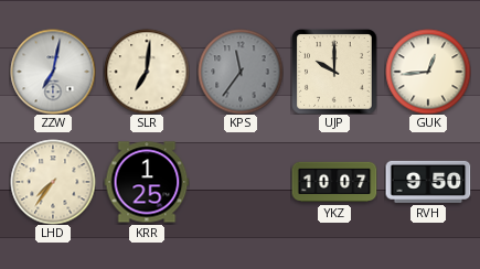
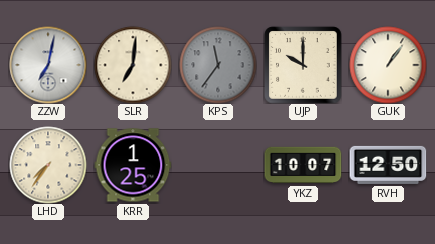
GUK: 12:44 -> 1:06
RVH: 9:50 -> 12:50
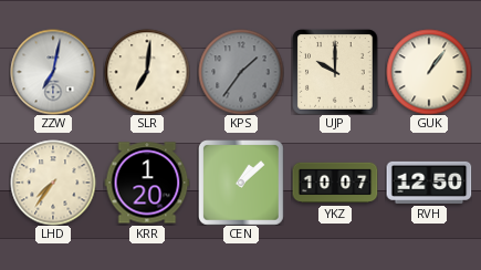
KPS: 11:36 -> 1:36
KRR: 1:25 -> 1:20
CEN: none -> 1:08
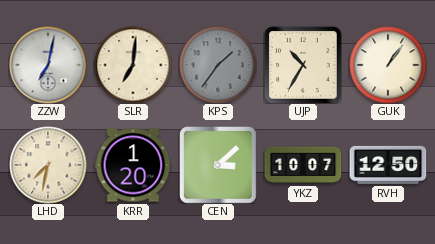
UJP: 10:00 -> 10:35
LHD: 7:36 -> 7:32
CEN: 1:08 -> 3:08
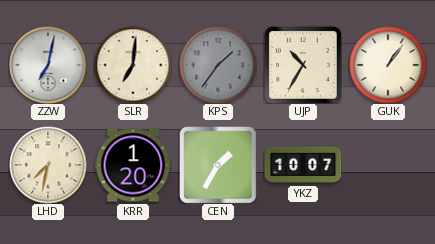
CEN: 3:08 -> 1:35
RVH: 12:50 -> none
